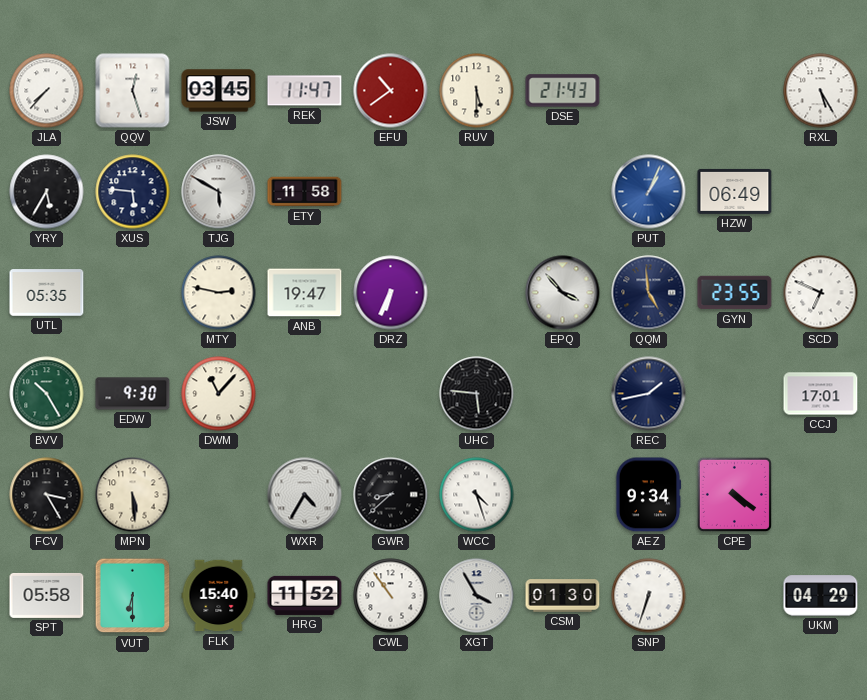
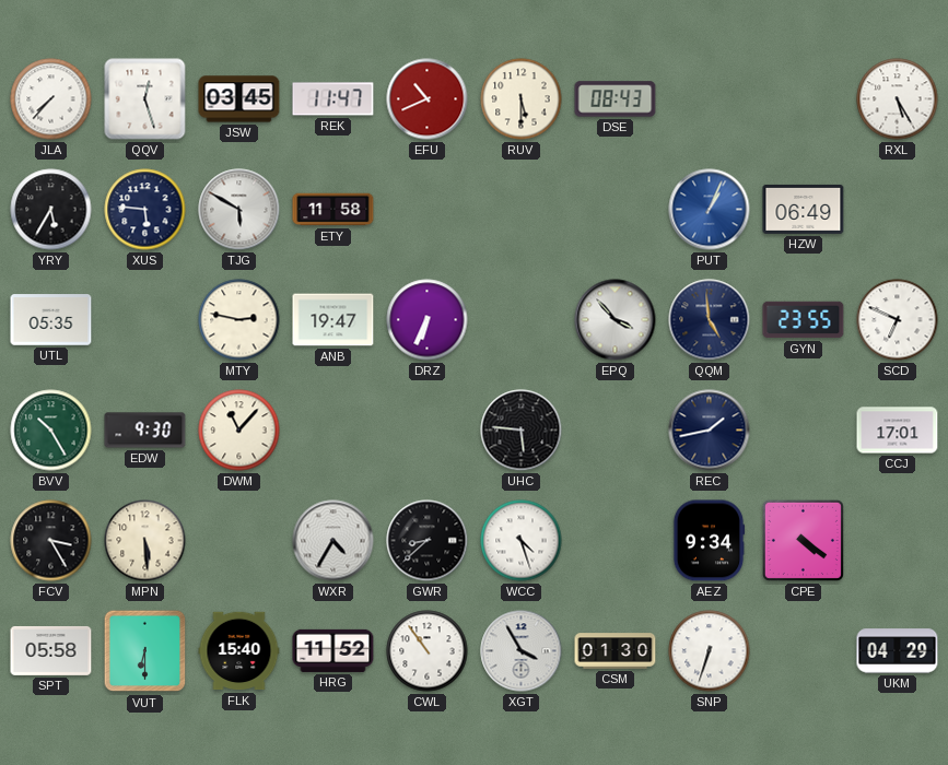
EFU: 10:39 -> 10:41
DSE: 21:43 -> 08:43
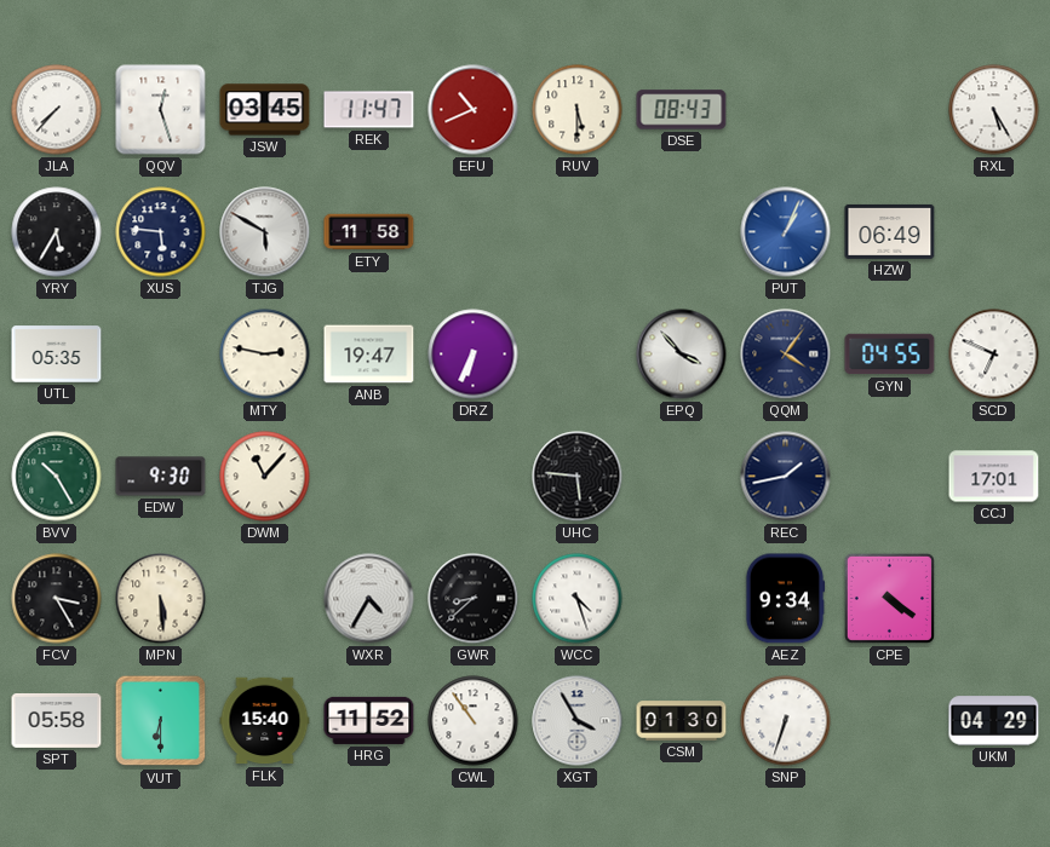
QQM: 4:59 -> 4:06
GYN: 23:55 -> 04:55
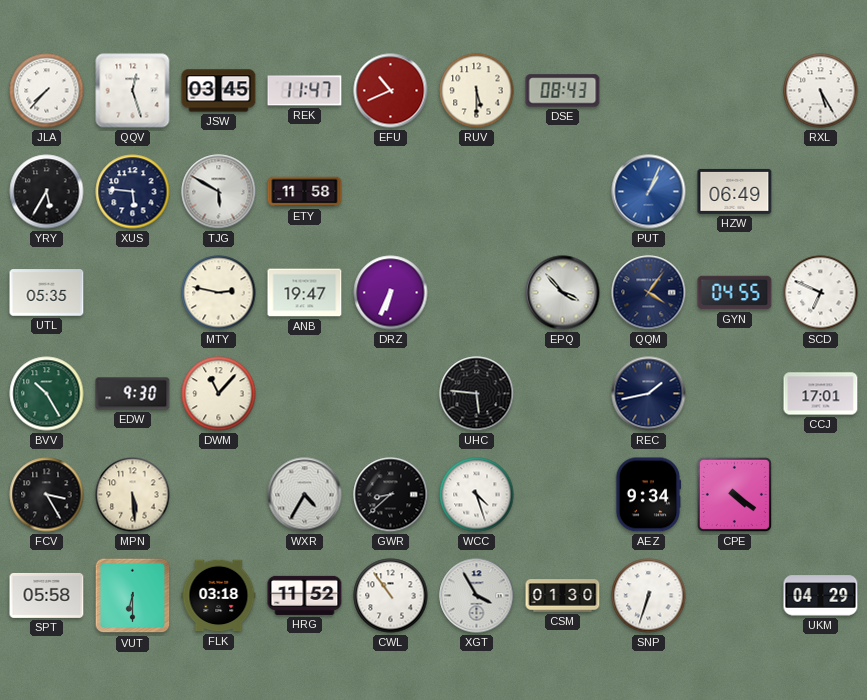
FLK: 15:40 -> 03:18
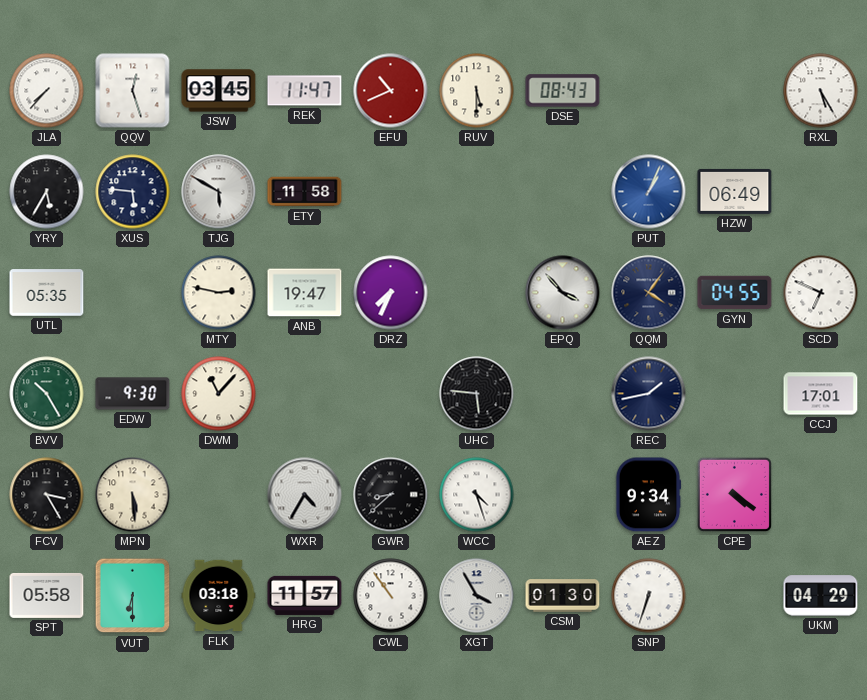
DRZ: 6:34 -> 7:34
HRG: 11:52 -> 11:57
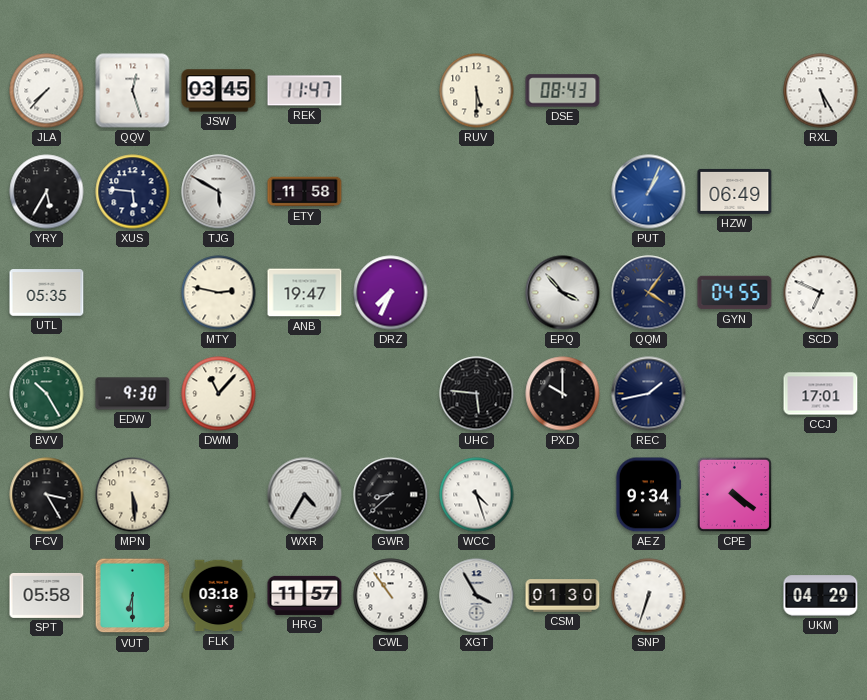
EFU: 10:41 -> none
PXD: none -> 10:00
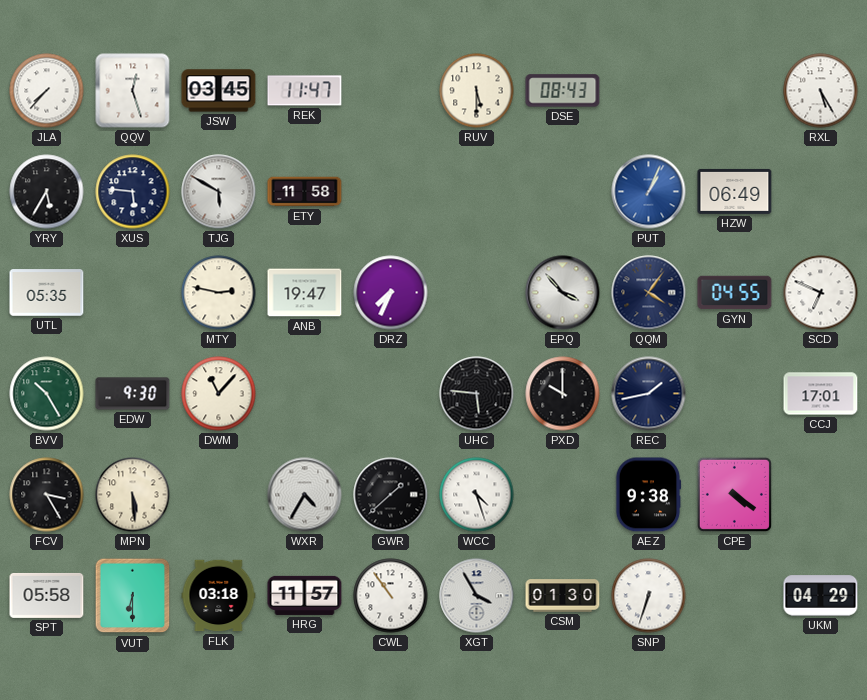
GWR: 8:38 -> 1:38
AEZ: 9:34 -> 9:38
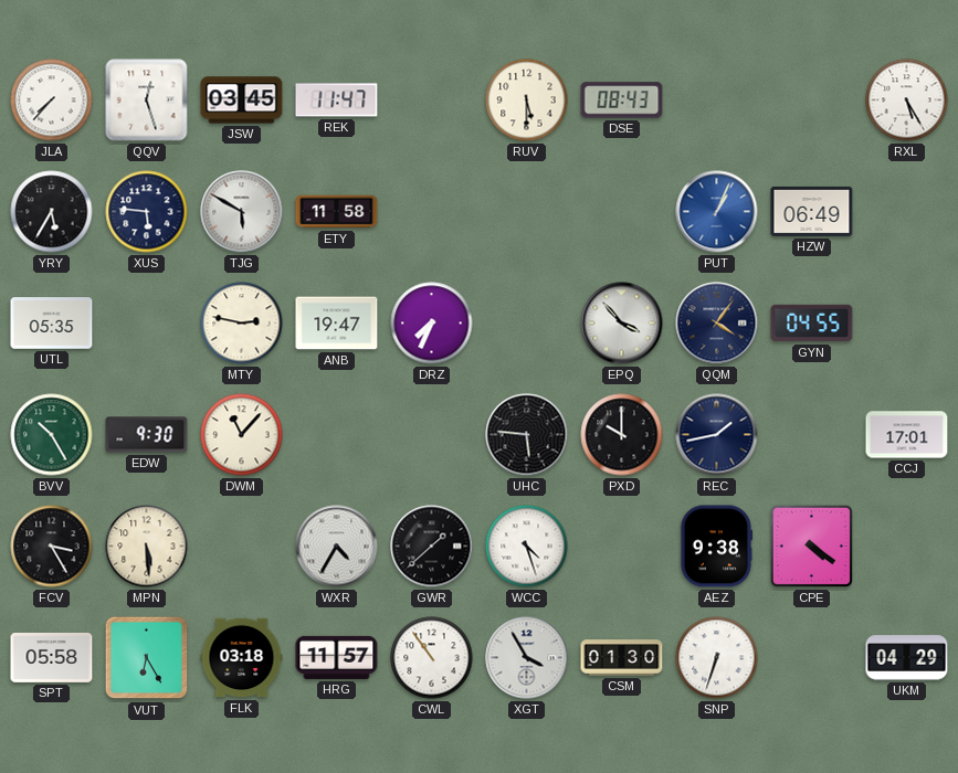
SCD: 6:49 -> none
VUT: 6:30 -> 6:25
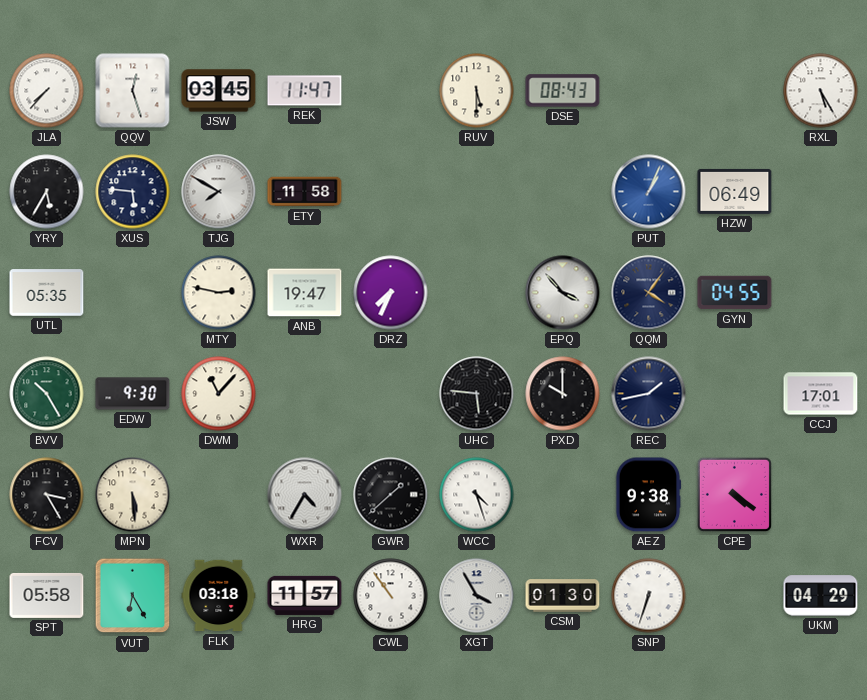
TJG: 5:50 -> 7:50
